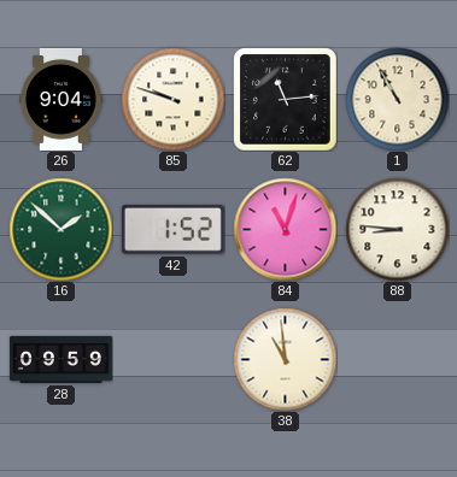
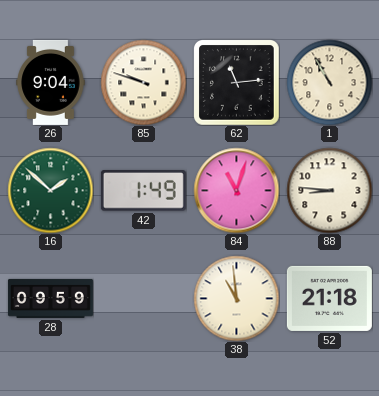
42: 1:52 -> 1:49
52: none -> 21:18
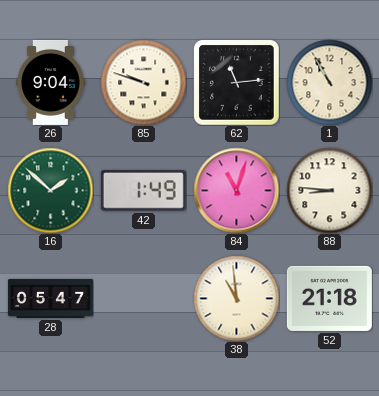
28: 09:59 -> 05:47
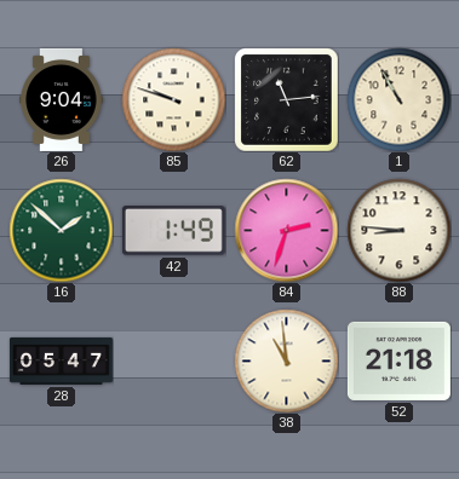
84: 11:03 -> 2:33
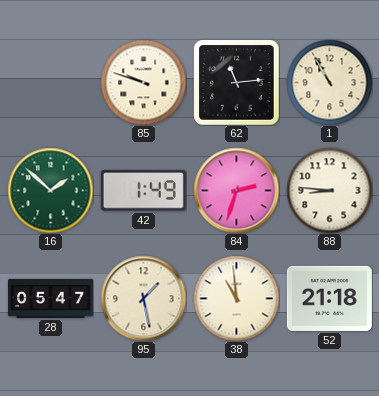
26: 9:04 -> none
95: none -> 1:28
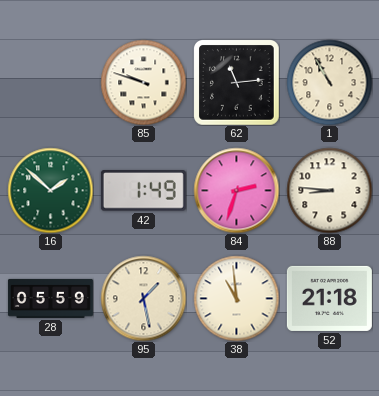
28: 05:47 -> 05:59
